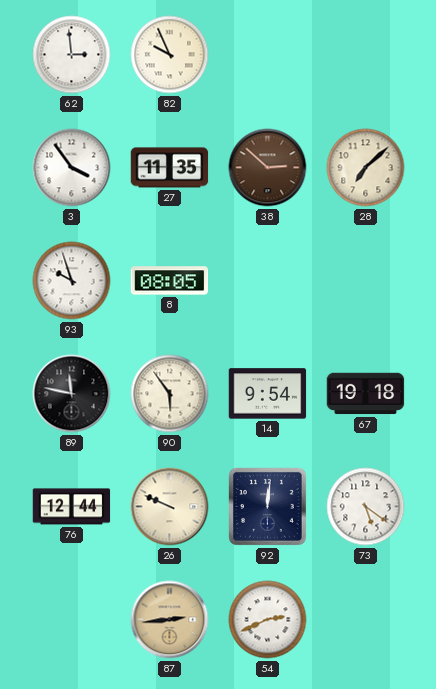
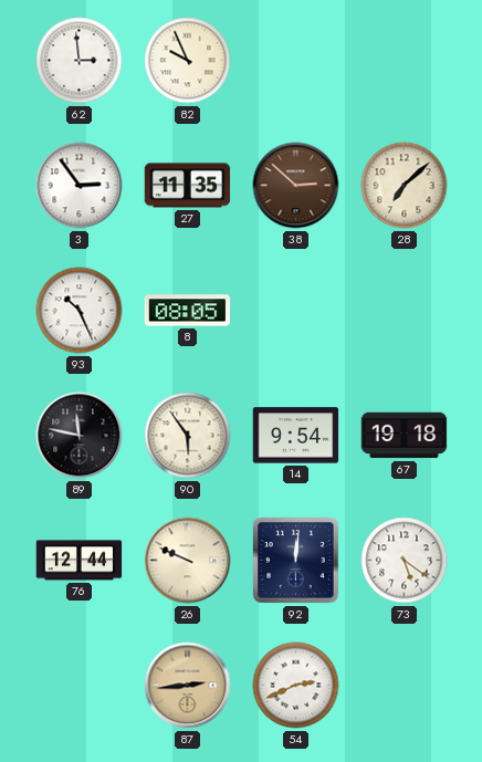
3: 3:54 -> 2:54
93: 9:57 -> 10:26
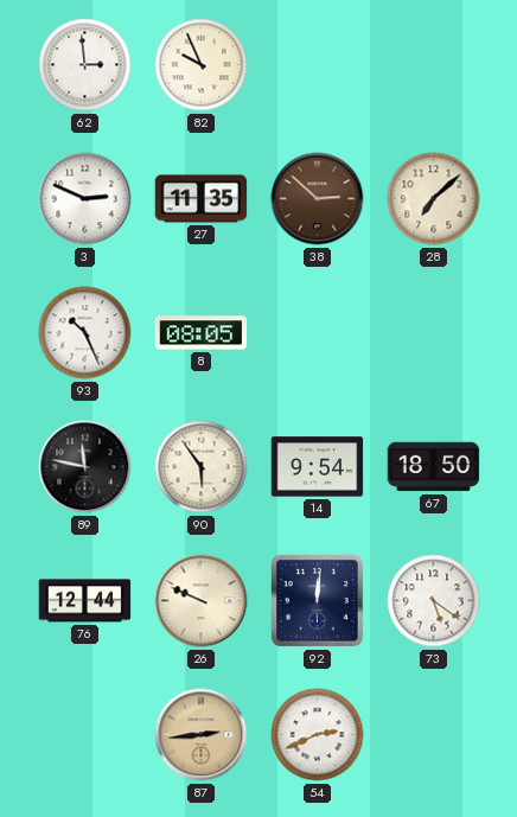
3: 2:54 -> 2:49
67: 19:18 -> 18:50
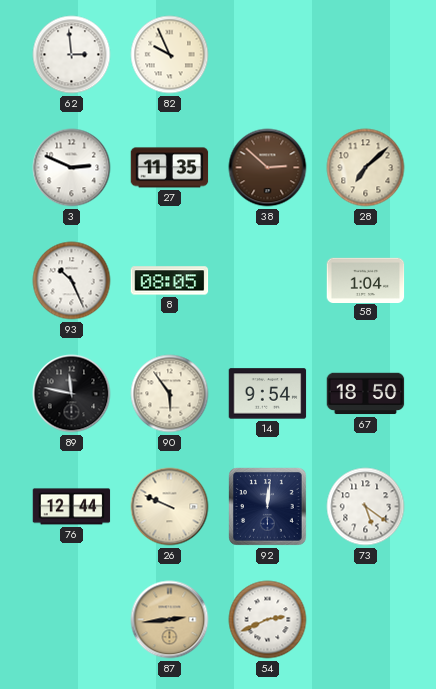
58: none -> 1:04
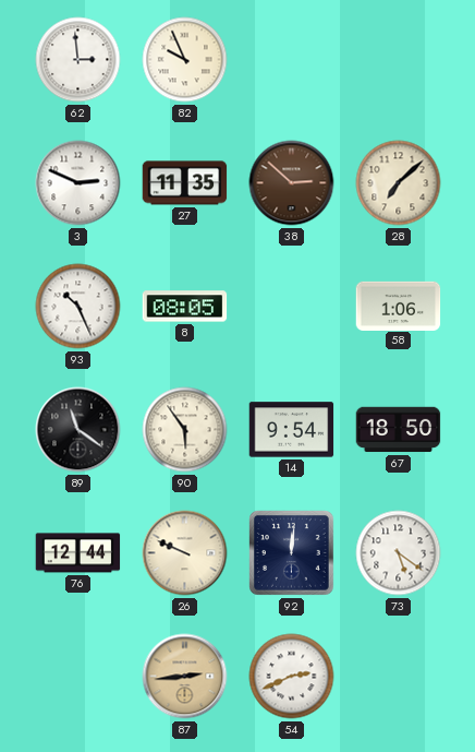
58: 1:04 -> 1:06
89: 11:47 -> 11:21
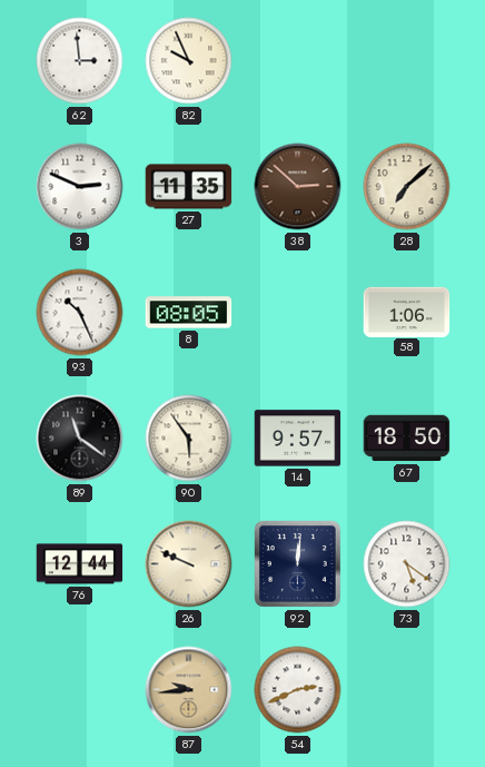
14: 9:54 -> 9:57
87: 2:44 -> 9:44
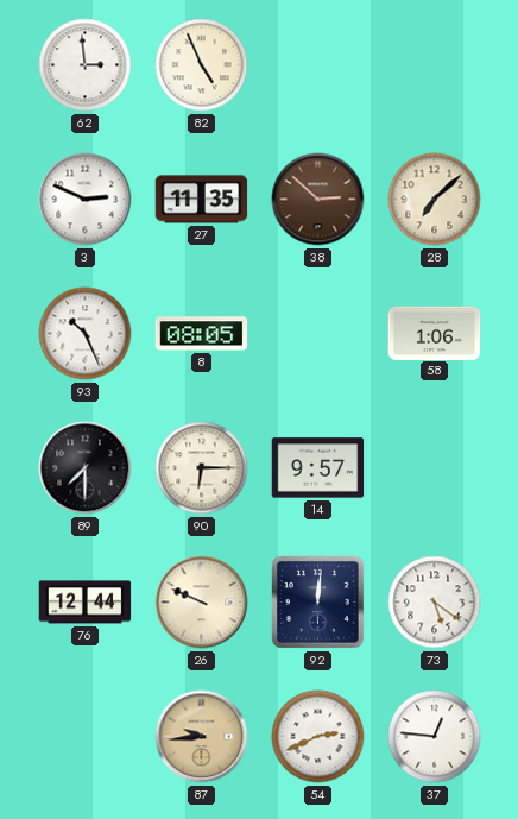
82: 9:56 -> 4:56
89: 11:21 -> 7:30
90: 5:54 -> 6:15
67: 18:50 -> none
37: none -> 12:46
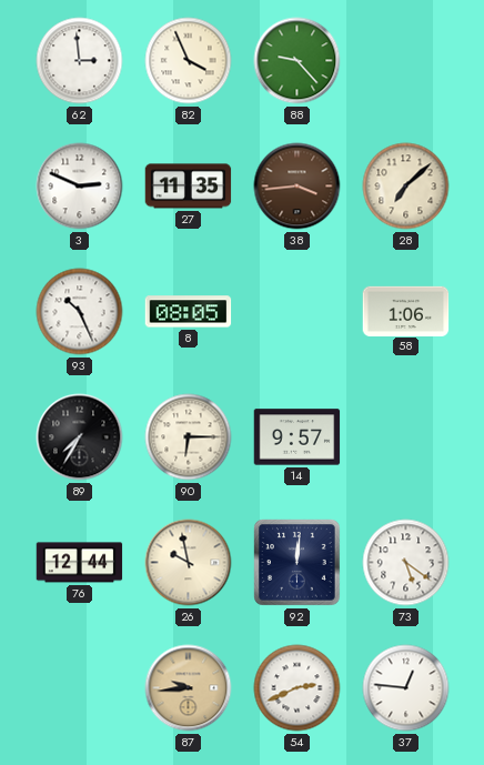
82: 4:56 -> 3:56
88: none -> 9:23
38: 2:52 -> 3:44
89: 7:30 -> 7:35
26: 9:49 -> 9:58
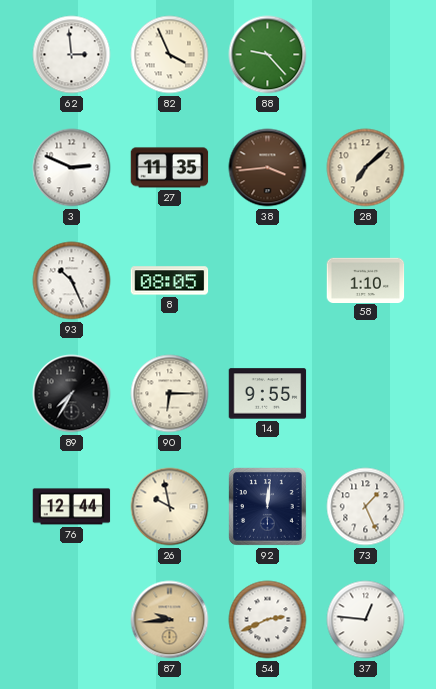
58: 1:06 -> 1:10
14: 9:57 -> 9:55
73: 5:21 -> 1:26
